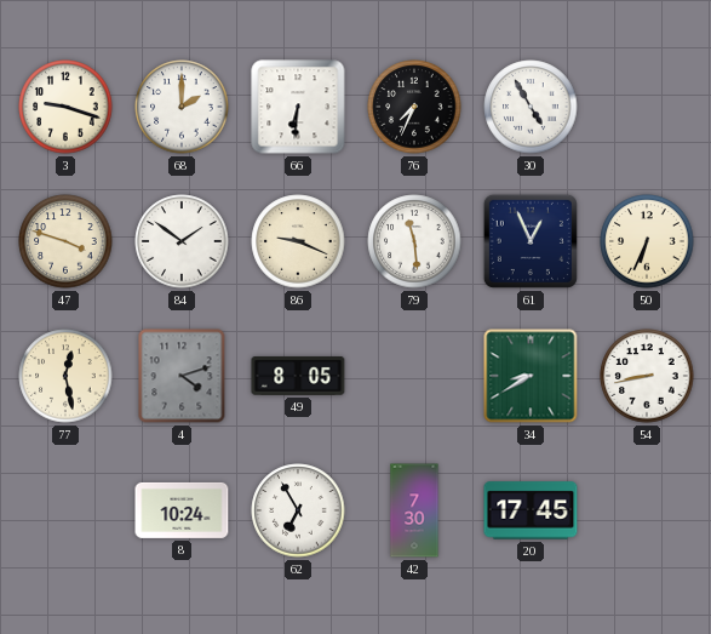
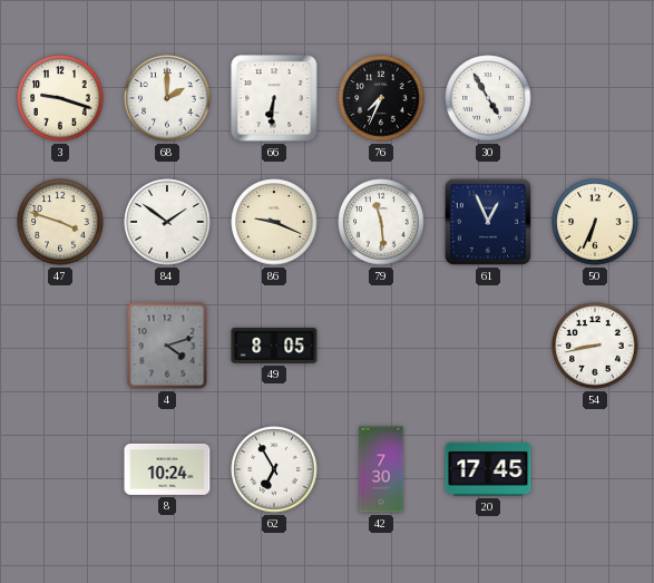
77: 12:28 -> none
34: 8:40 -> none
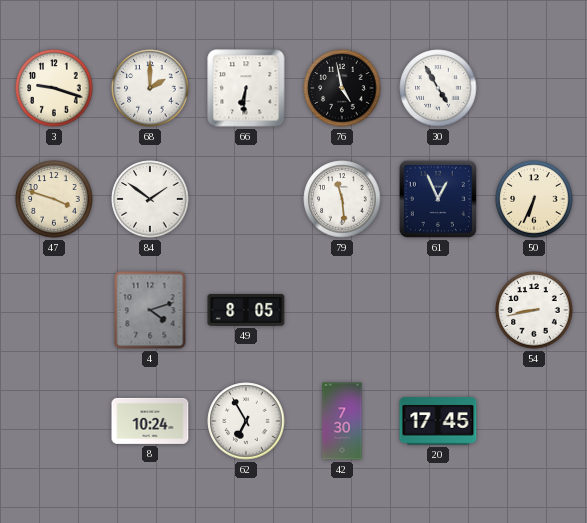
76: 7:34 -> 4:58
86: 9:19 -> none
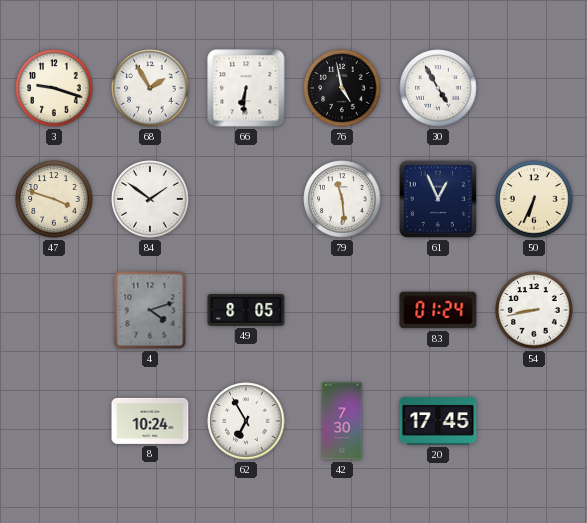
68: 2:00 -> 1:55
83: none -> 01:24
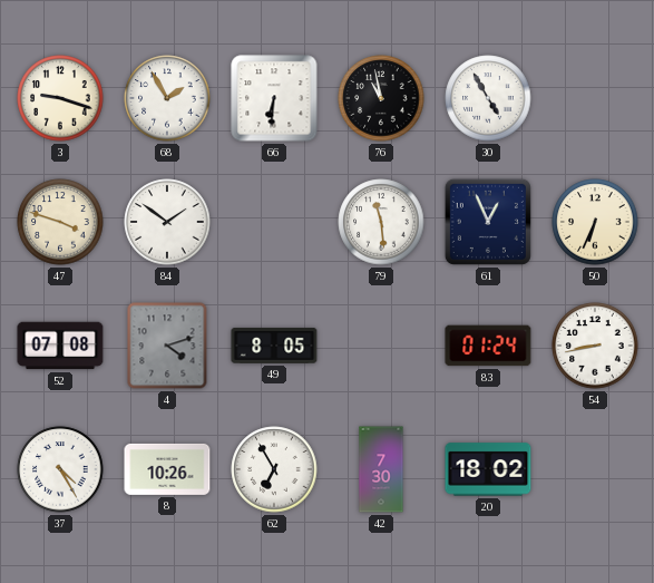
76: 4:58 -> 10:58
52: none -> 07:08
37: none -> 4:25
8: 10:24 -> 10:26
20: 17:45 -> 18:02
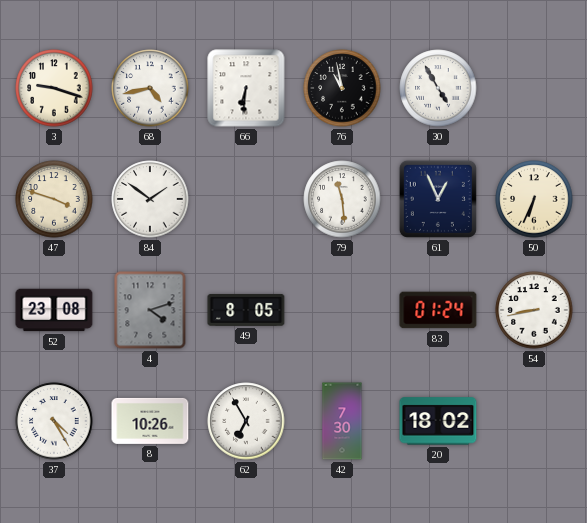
68: 1:55 -> 4:43
52: 07:08 -> 23:08
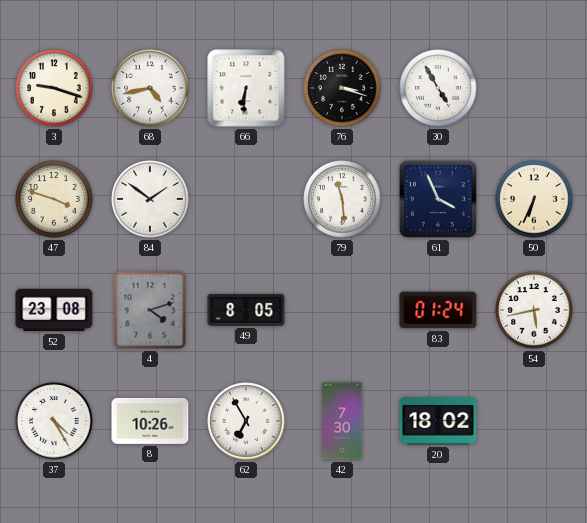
76: 10:58 -> 3:18
61: 12:56 -> 3:56
54: 8:43 -> 5:43
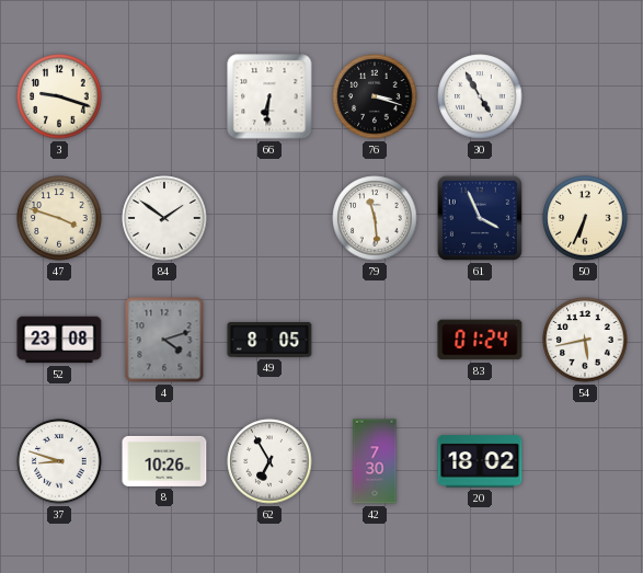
68: 4:43 -> none
37: 4:25 -> 8:48
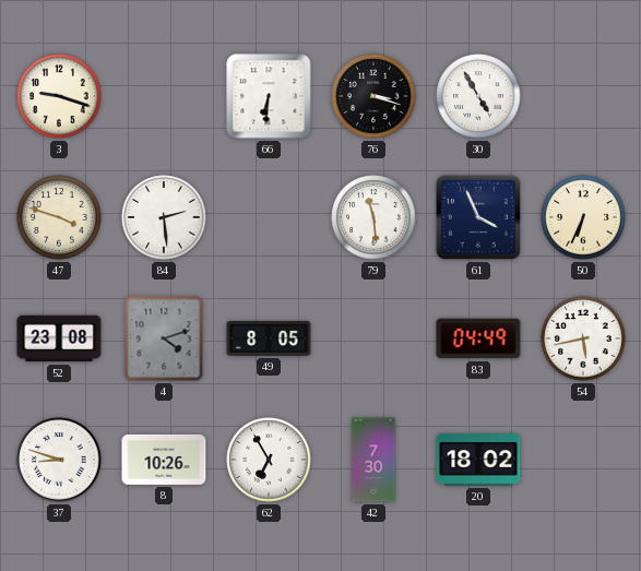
84: 1:51 -> 2:29
83: 01:24 -> 04:49
